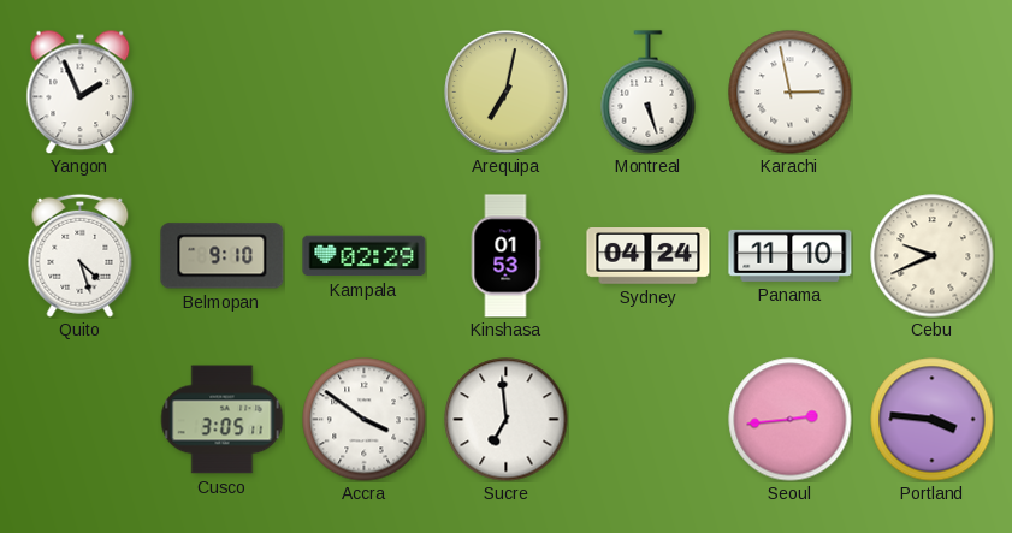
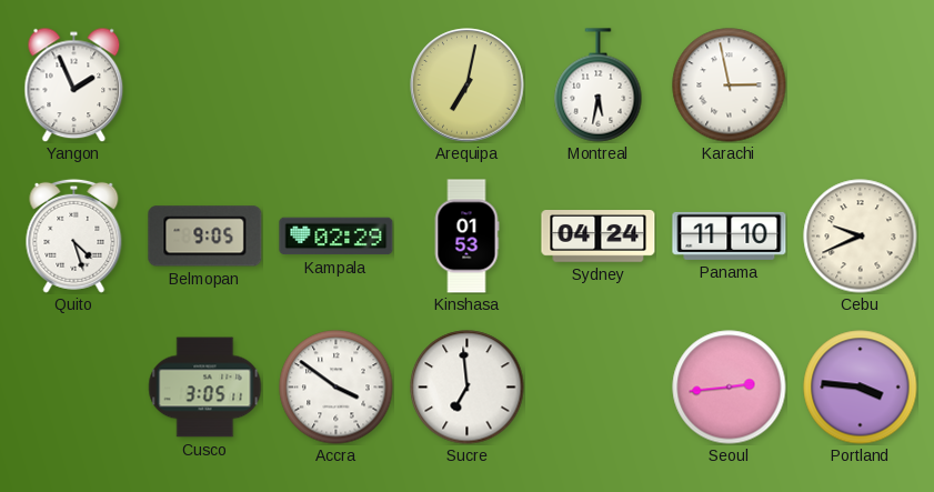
Montreal: 5:27 -> 5:32
Belmopan: 9:10 -> 9:05
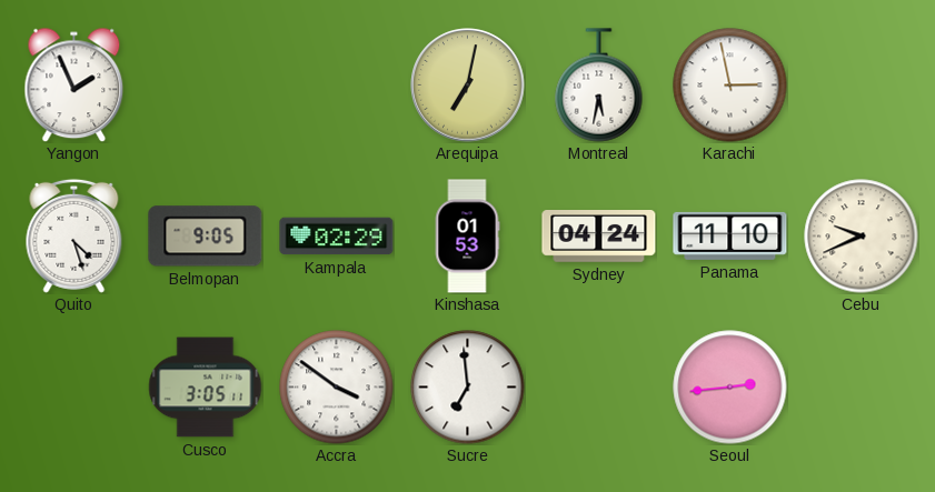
Portland: 3:46 -> none
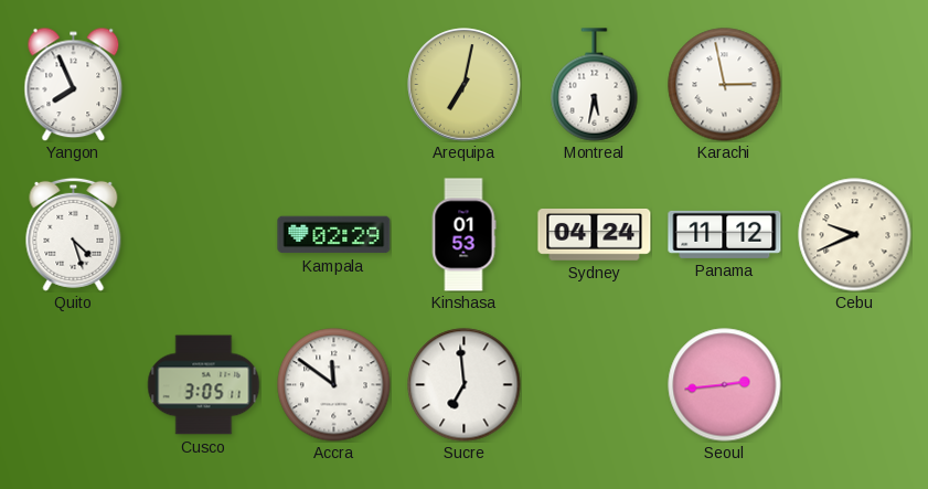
Yangon: 1:56 -> 7:56
Belmopan: 9:05 -> none
Panama: 11:10 -> 11:12
Accra: 3:51 -> 11:51
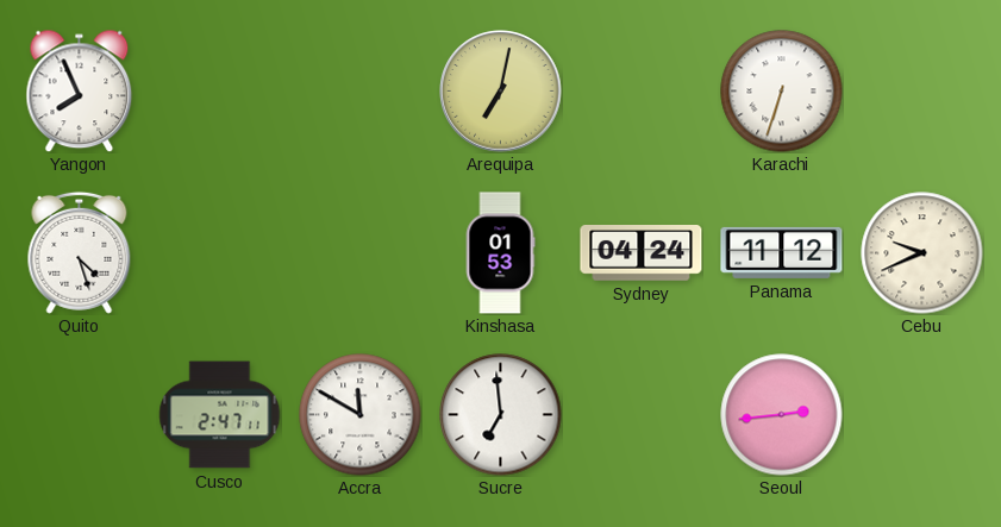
Montreal: 5:32 -> none
Karachi: 2:58 -> 6:33
Kampala: 02:29 -> none
Cusco: 3:05 -> 2:47
Accra: 11:51 -> 11:50
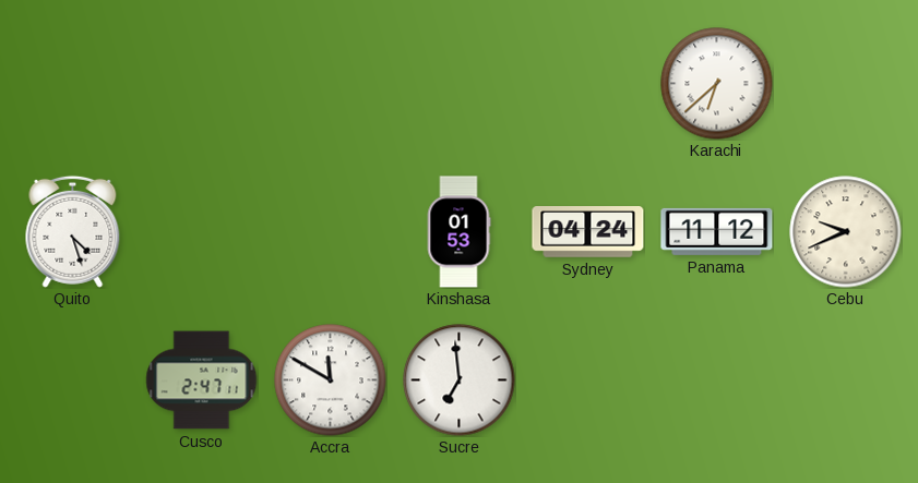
Yangon: 7:56 -> none
Arequipa: 7:02 -> none
Karachi: 6:33 -> 6:38
Seoul: 2:44 -> none
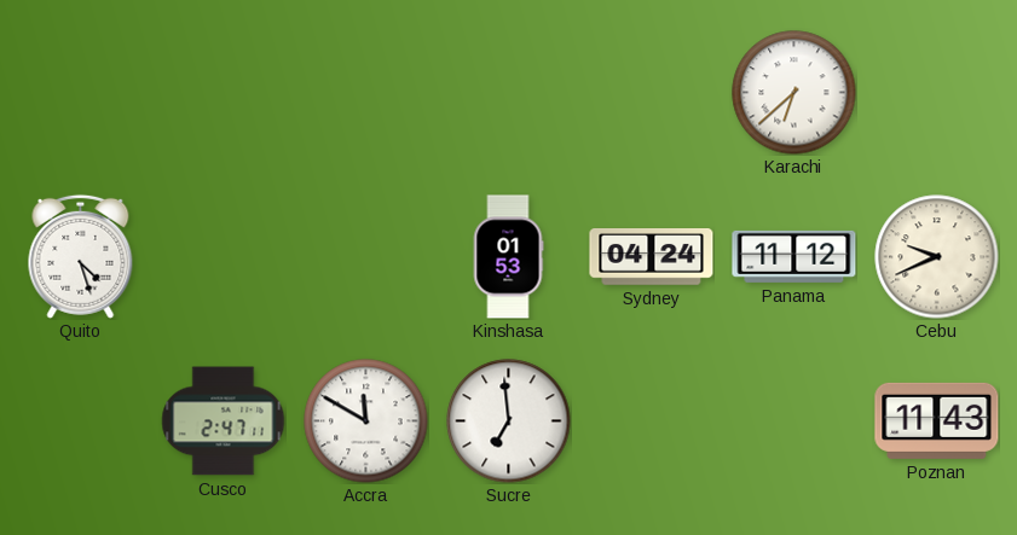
Poznan: none -> 11:43
